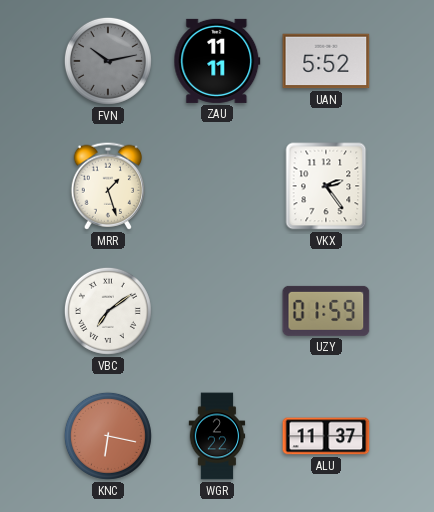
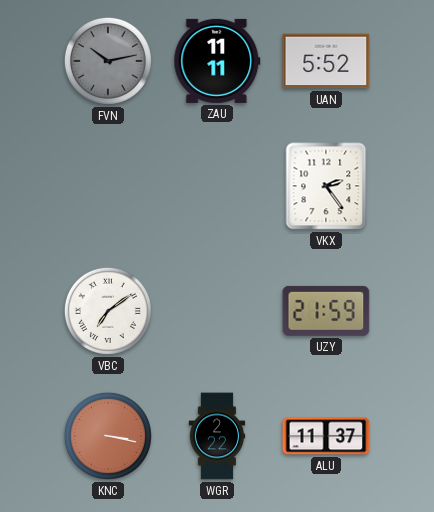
MRR: 1:27 -> none
UZY: 01:59 -> 21:59
KNC: 6:17 -> 3:17
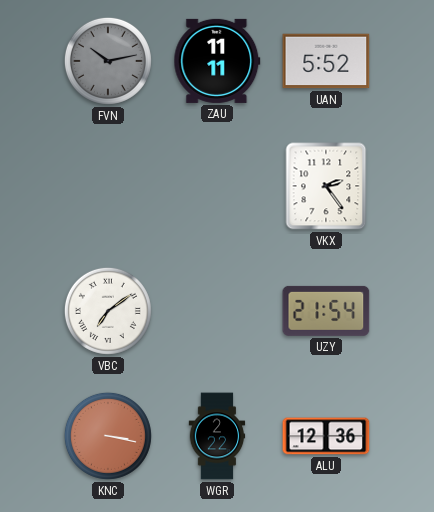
UZY: 21:59 -> 21:54
ALU: 11:37 -> 12:36
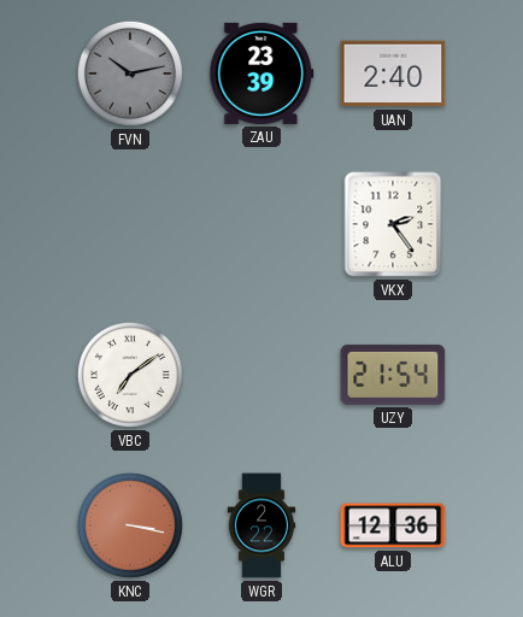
ZAU: 11:11 -> 23:39
UAN: 5:52 -> 2:40
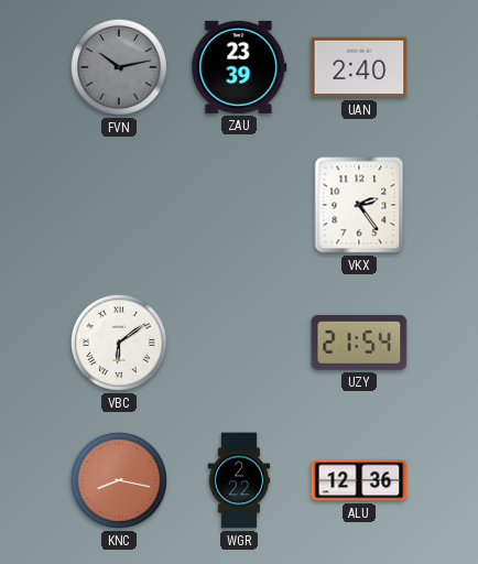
VBC: 7:09 -> 6:09
KNC: 3:17 -> 8:17
